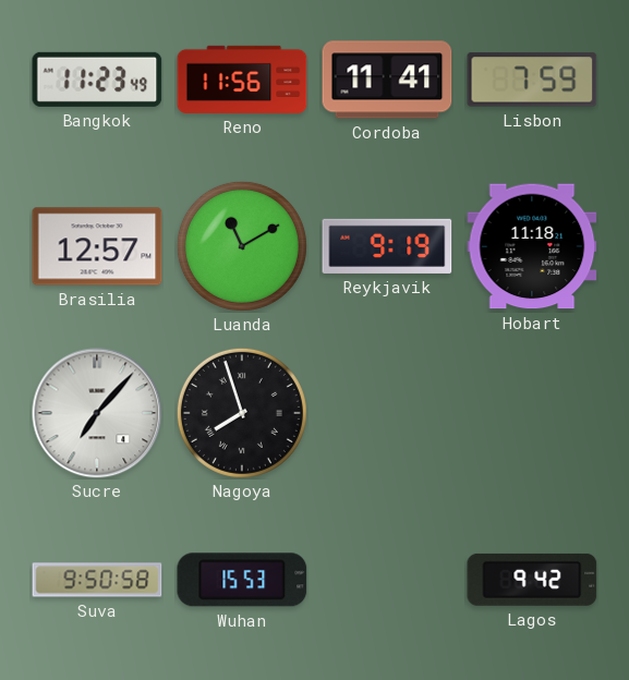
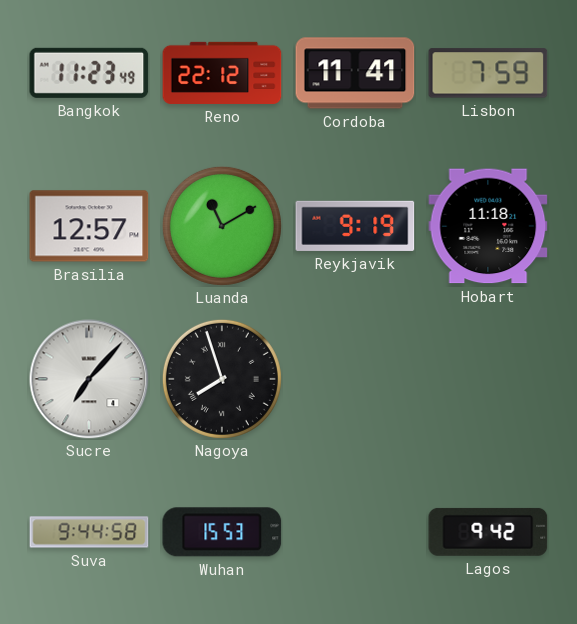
Reno: 11:56 -> 22:12
Suva: 9:50 -> 9:44
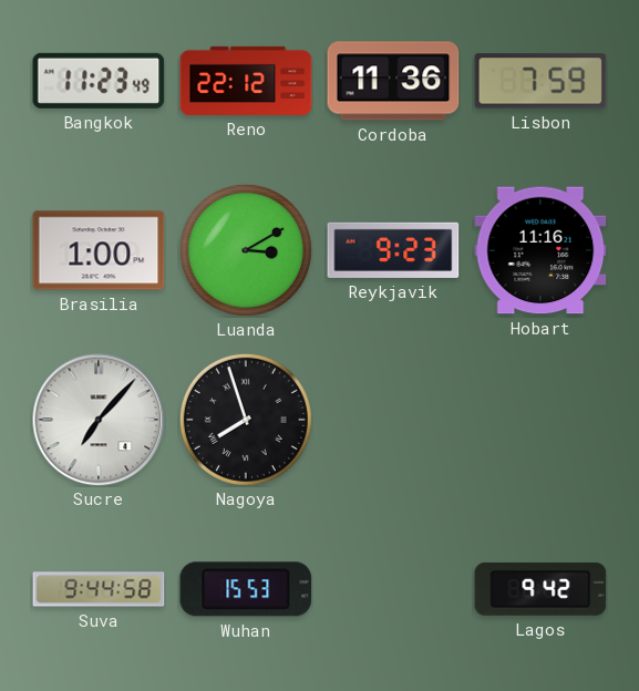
Cordoba: 11:41 -> 11:36
Brasilia: 12:57 -> 1:00
Luanda: 11:10 -> 3:10
Reykjavik: 9:19 -> 9:23
Hobart: 11:18 -> 11:16
